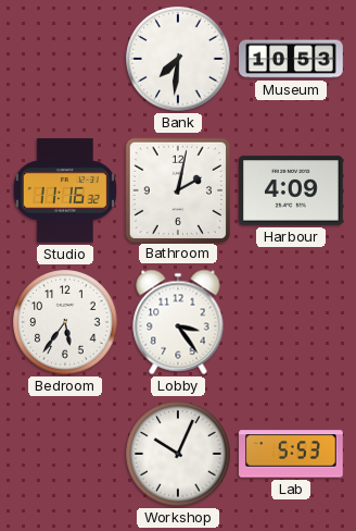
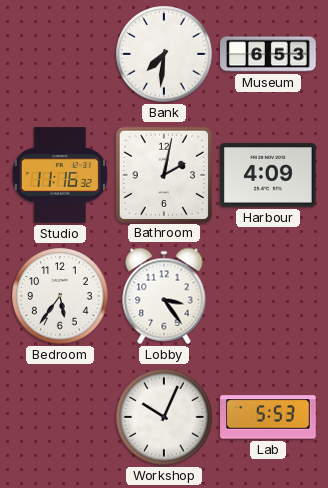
Museum: 10:53 -> 6:53
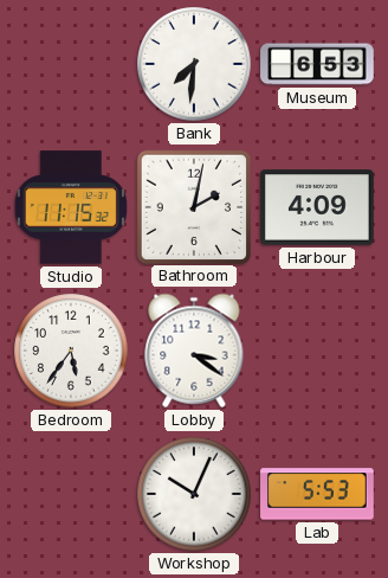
Studio: 11:16 -> 11:15
Lobby: 3:24 -> 3:21
